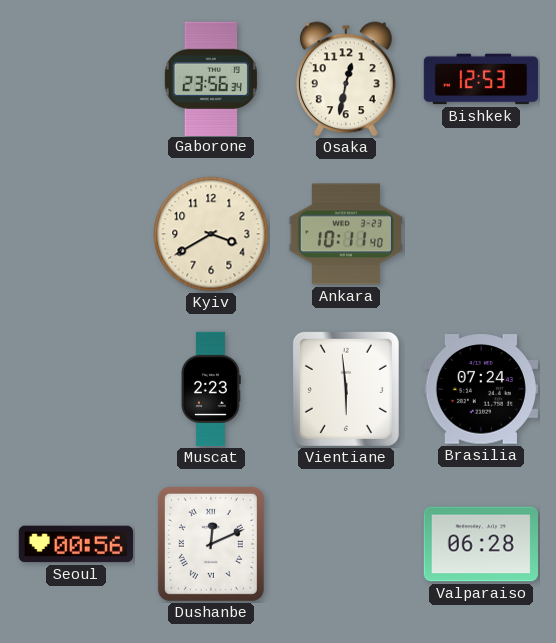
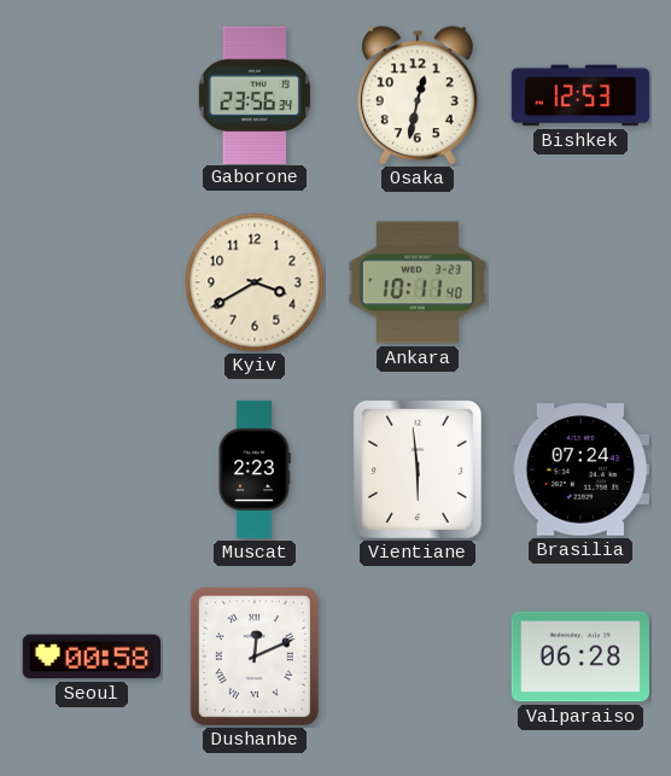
Seoul: 00:56 -> 00:58
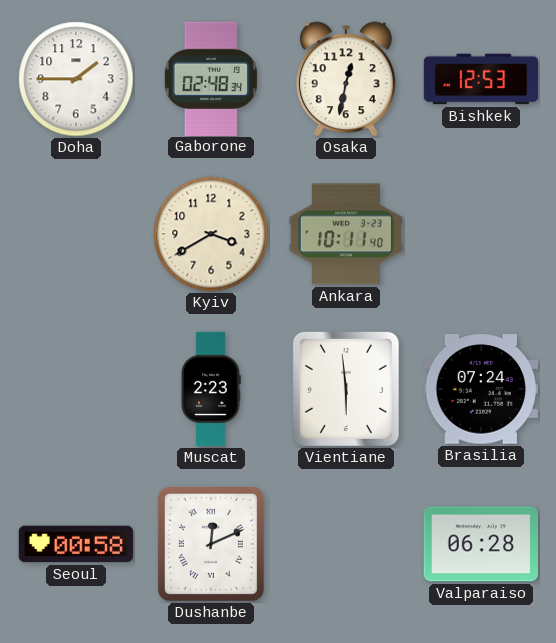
Doha: none -> 1:45
Gaborone: 23:56 -> 02:48
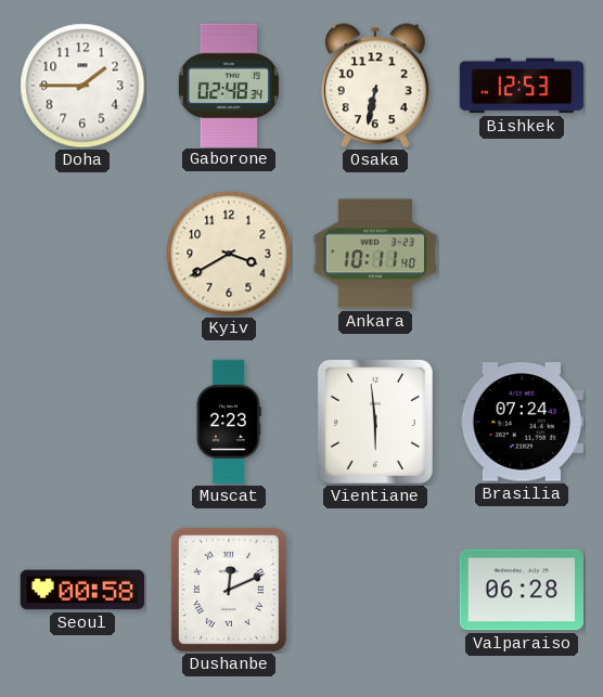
Osaka: 12:32 -> 6:32
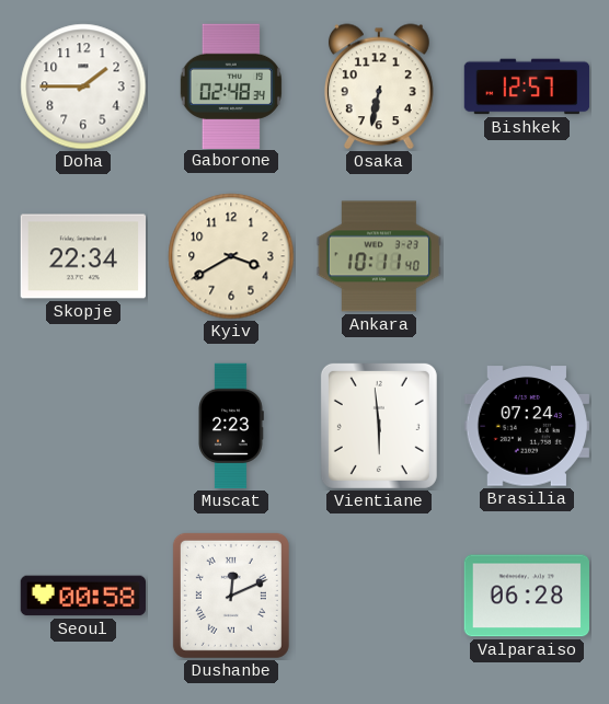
Bishkek: 12:53 -> 12:57
Skopje: none -> 22:34
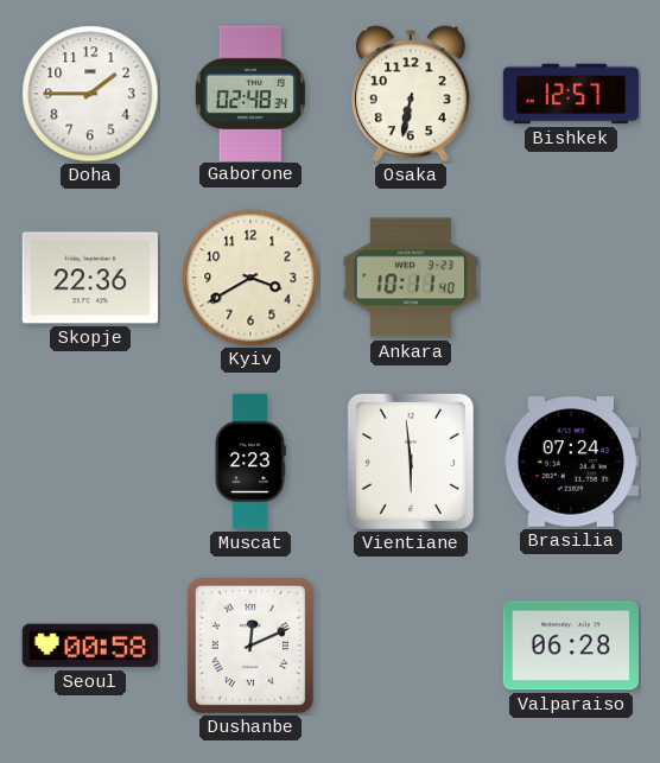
Skopje: 22:34 -> 22:36
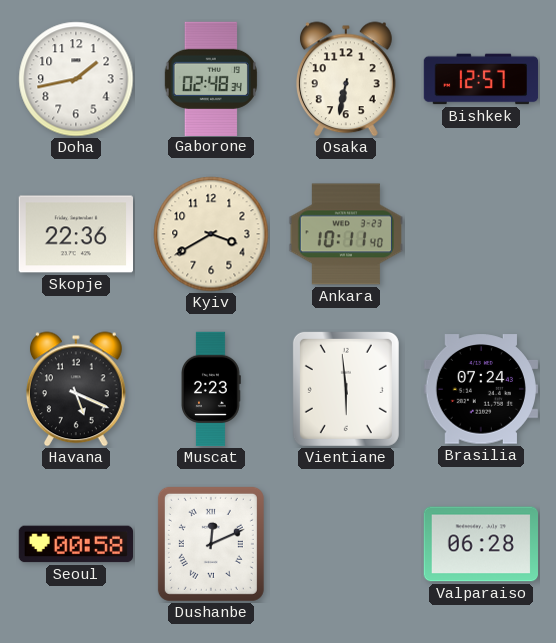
Doha: 1:45 -> 1:43
Havana: none -> 5:19
